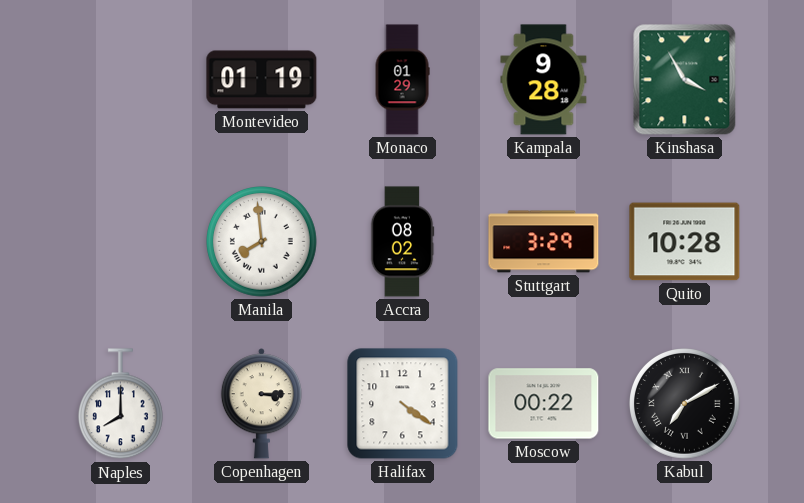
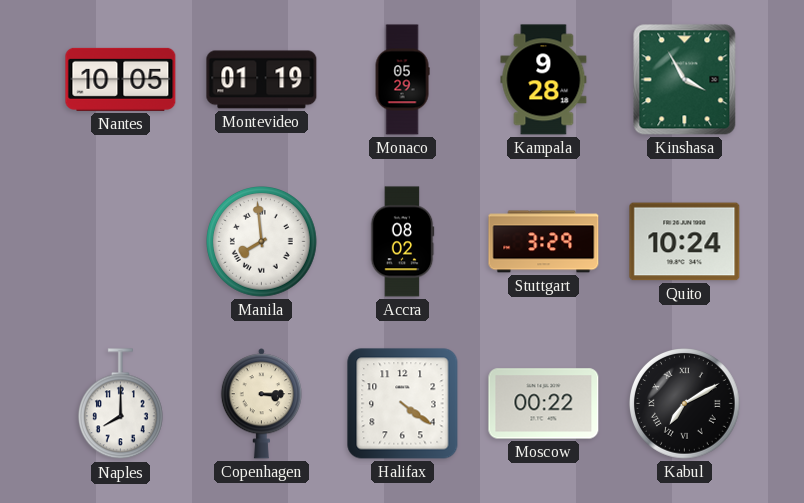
Nantes: none -> 10:05
Monaco: 01:29 -> 05:29
Quito: 10:28 -> 10:24
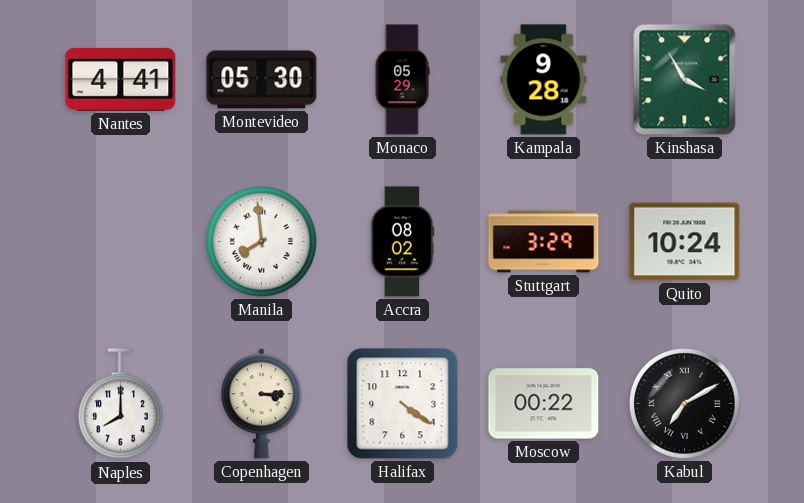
Nantes: 10:05 -> 4:41
Montevideo: 01:19 -> 05:30
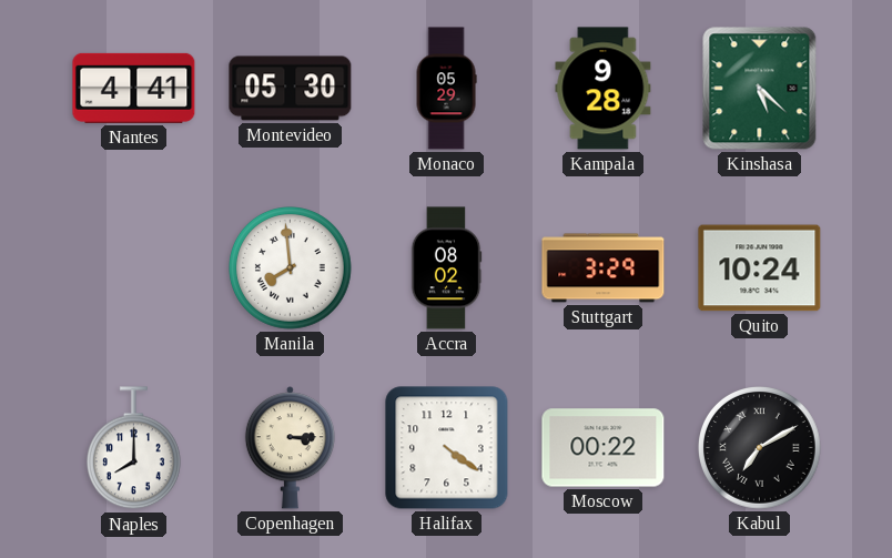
Kinshasa: 3:55 -> 5:22
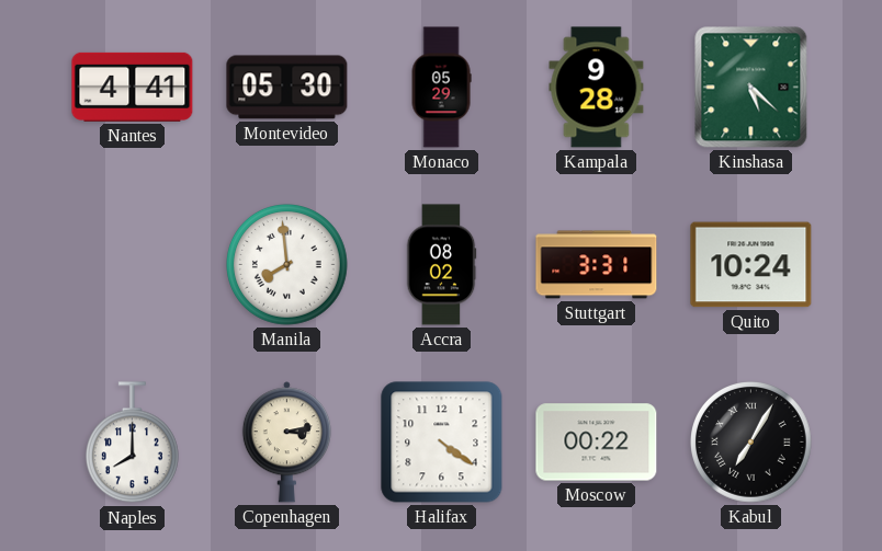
Stuttgart: 3:29 -> 3:31
Copenhagen: 3:15 -> 3:13
Kabul: 7:10 -> 7:05
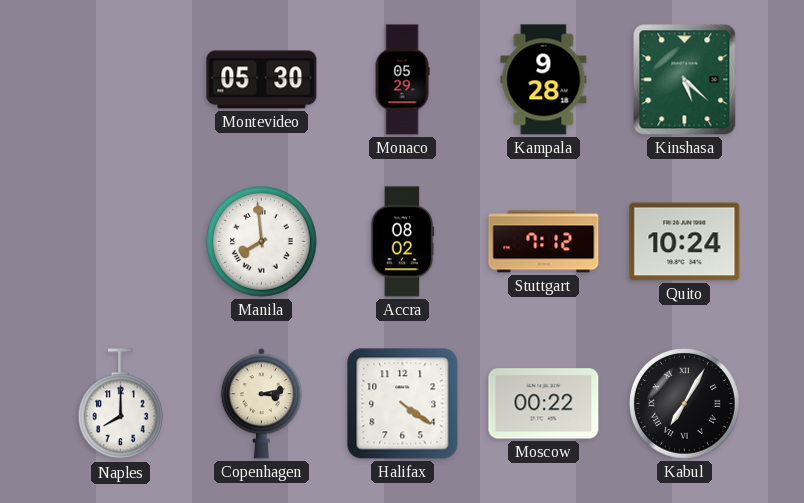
Nantes: 4:41 -> none
Stuttgart: 3:31 -> 7:12
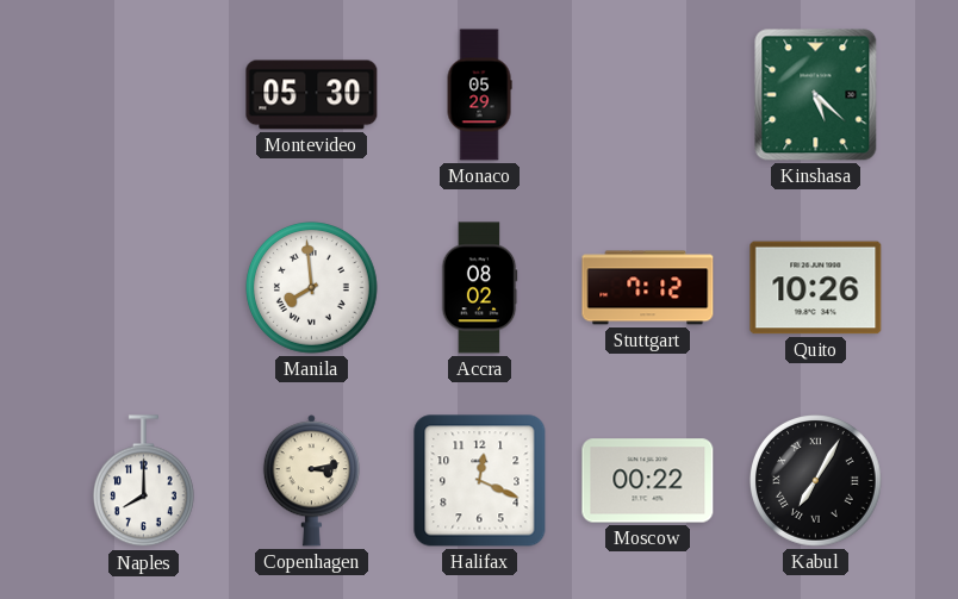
Kampala: 9:28 -> none
Quito: 10:24 -> 10:26
Halifax: 4:21 -> 12:19
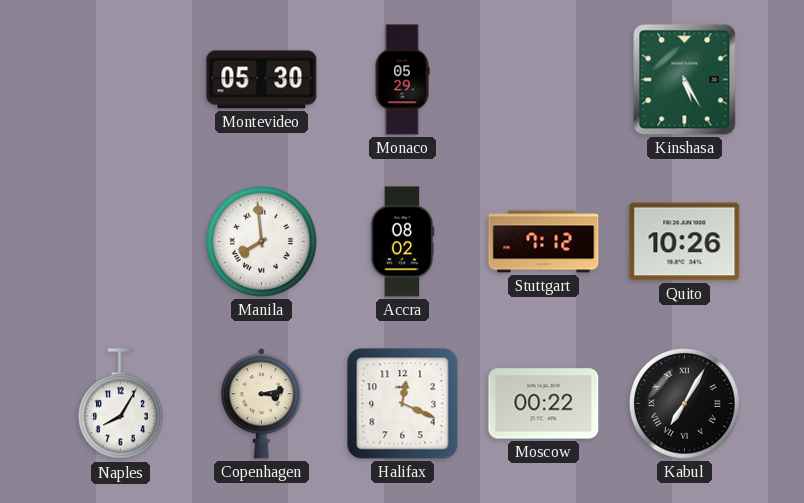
Kinshasa: 5:22 -> 5:25
Naples: 8:00 -> 8:05
